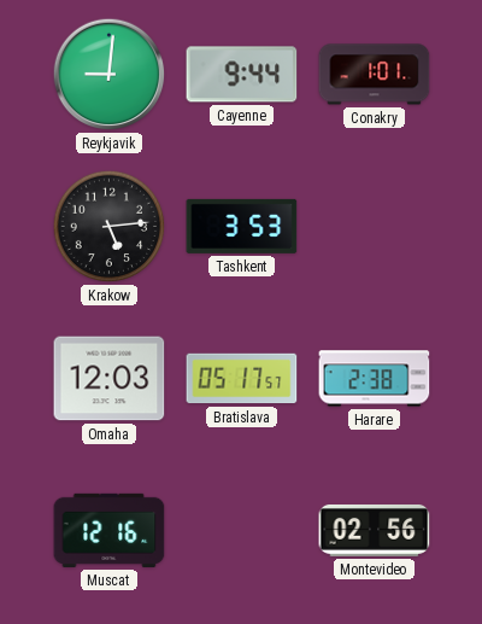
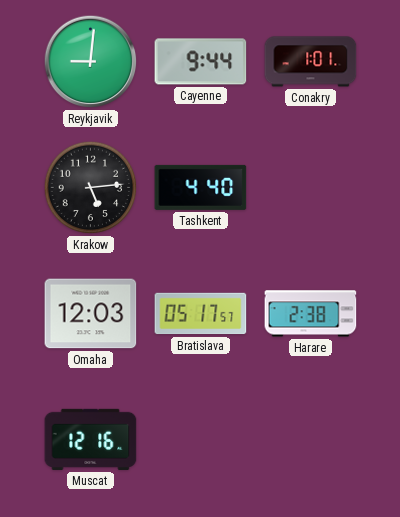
Tashkent: 3:53 -> 4:40
Montevideo: 02:56 -> none
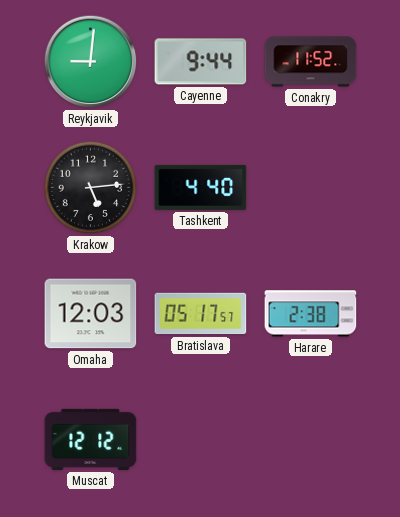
Conakry: 1:01 -> 11:52
Muscat: 12:16 -> 12:12
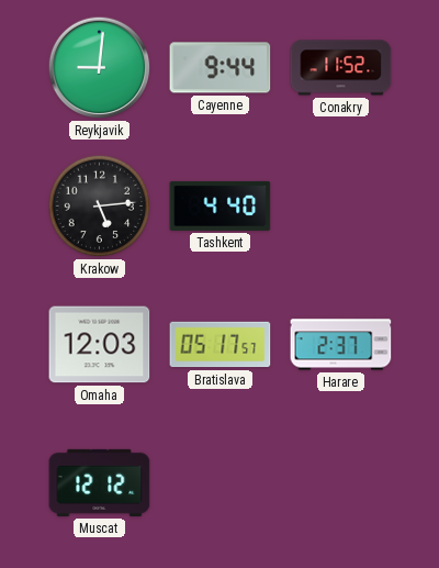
Harare: 2:38 -> 2:37
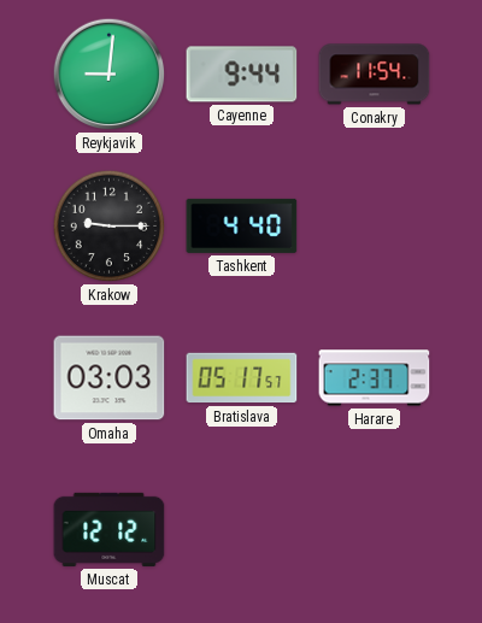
Conakry: 11:52 -> 11:54
Krakow: 5:14 -> 9:15
Omaha: 12:03 -> 03:03
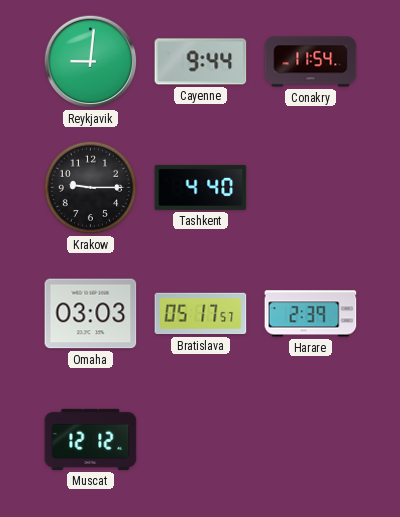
Harare: 2:37 -> 2:39
